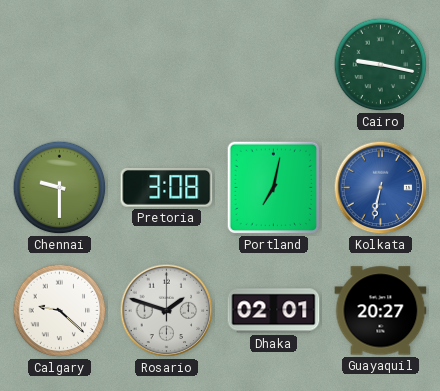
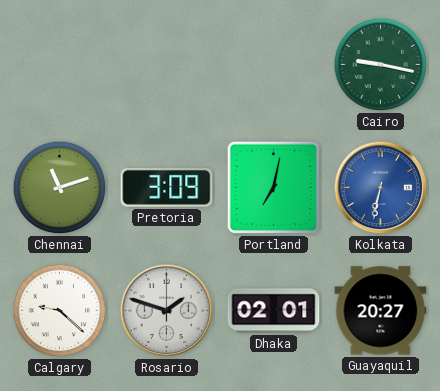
Chennai: 9:30 -> 11:12
Pretoria: 3:08 -> 3:09
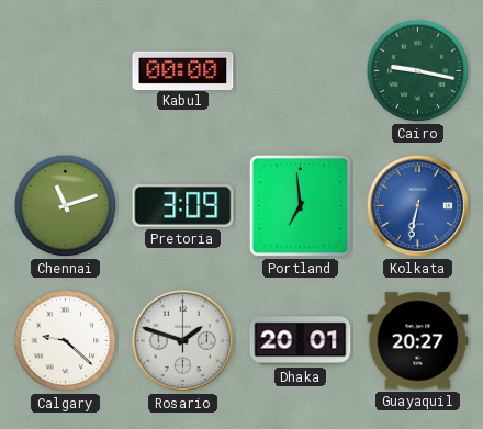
Kabul: none -> 00:00
Portland: 7:02 -> 6:59
Dhaka: 02:01 -> 20:01
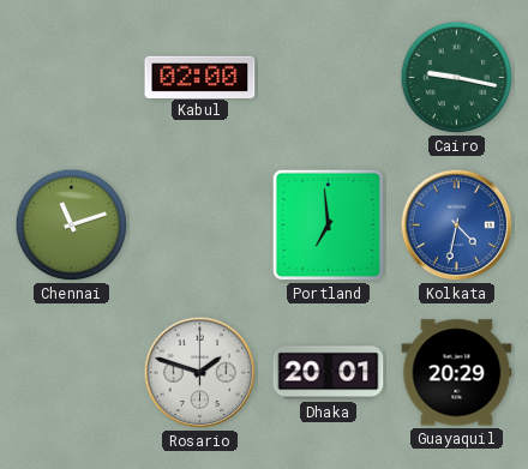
Kabul: 00:00 -> 02:00
Pretoria: 3:09 -> none
Kolkata: 6:32 -> 4:32
Calgary: 9:22 -> none
Guayaquil: 20:27 -> 20:29
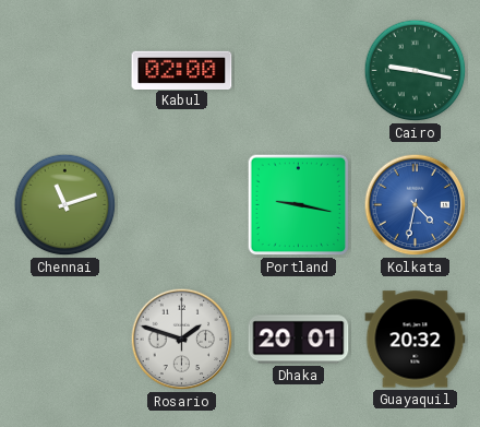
Portland: 6:59 -> 9:17
Guayaquil: 20:29 -> 20:32
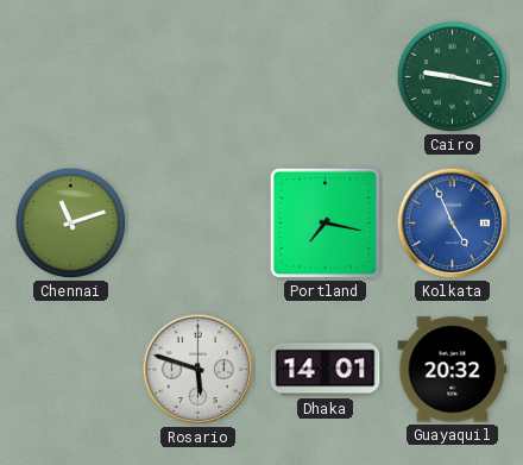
Kabul: 02:00 -> none
Portland: 9:17 -> 7:17
Kolkata: 4:32 -> 4:56
Rosario: 1:48 -> 5:48
Dhaka: 20:01 -> 14:01
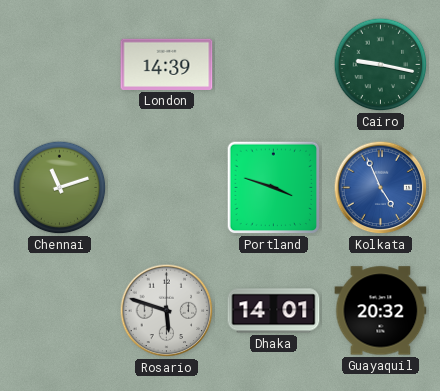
London: none -> 14:39
Portland: 7:17 -> 3:48
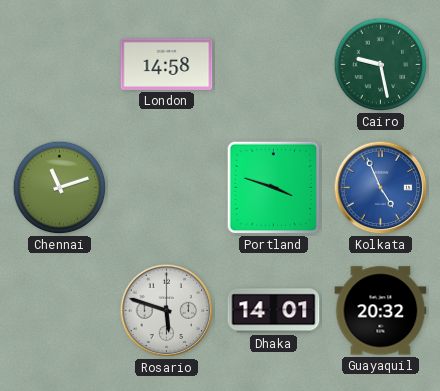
London: 14:39 -> 14:58
Cairo: 9:17 -> 9:28
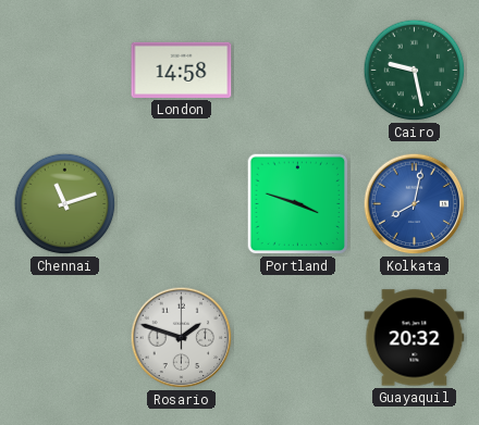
Kolkata: 4:56 -> 8:02
Rosario: 5:48 -> 1:48
Dhaka: 14:01 -> none
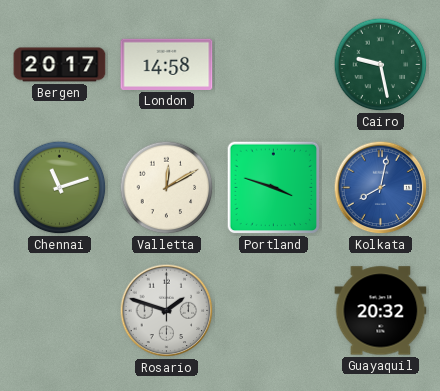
Bergen: none -> 20:17
Valletta: none -> 12:10
